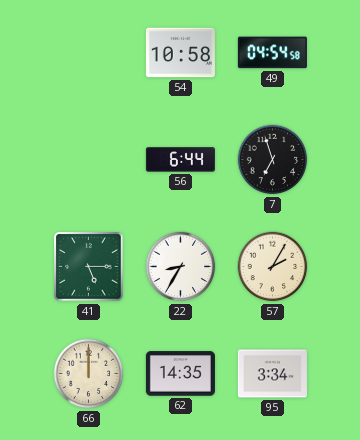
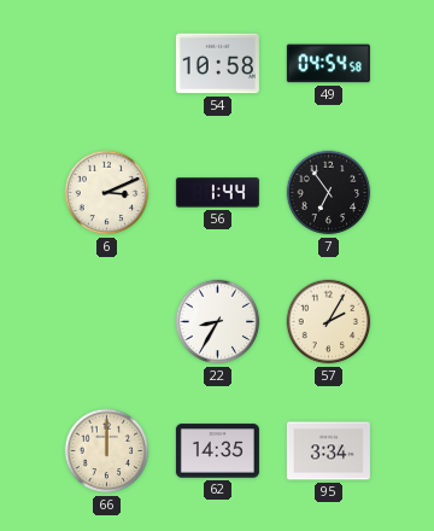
6: none -> 3:11
56: 6:44 -> 1:44
7: 6:57 -> 6:54
41: 5:15 -> none
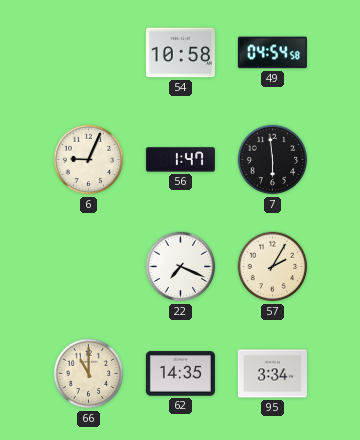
6: 3:11 -> 9:04
56: 1:44 -> 1:47
7: 6:54 -> 5:59
22: 8:35 -> 7:19
66: 12:00 -> 11:00
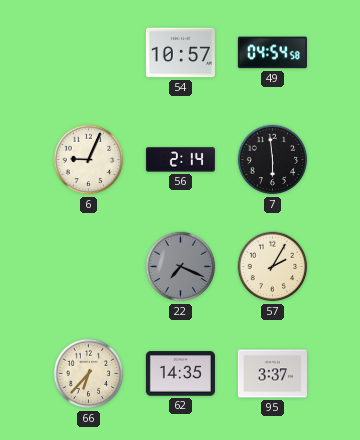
54: 10:58 -> 10:57
56: 1:47 -> 2:14
22 dial: white -> grey
66: 11:00 -> 6:37
95: 3:34 -> 3:37
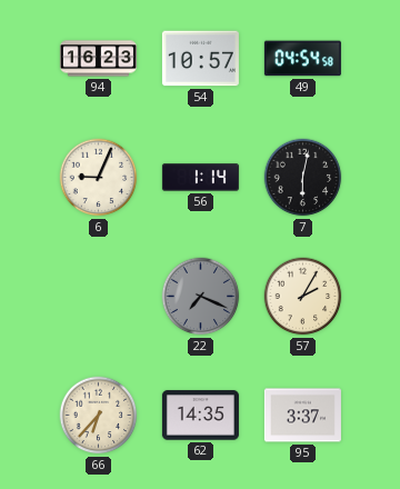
94: none -> 16:23
56: 2:14 -> 1:14
7: 5:59 -> 6:02
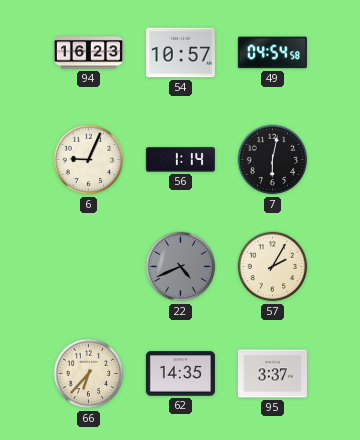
22: 7:19 -> 4:41
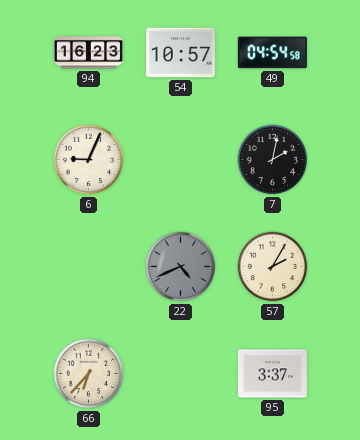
56: 1:14 -> none
7: 6:02 -> 2:02
62: 14:35 -> none
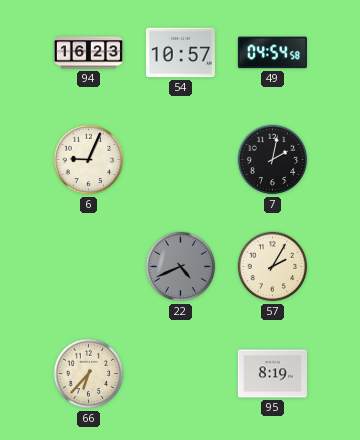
95: 3:37 -> 8:19
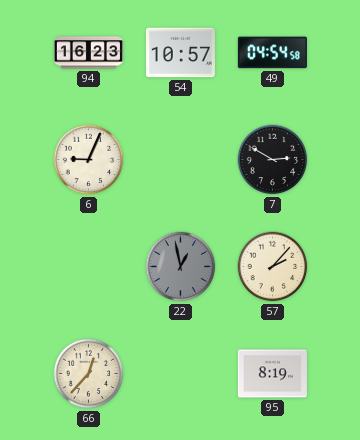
7: 2:02 -> 2:50
22: 4:41 -> 12:58
57: 2:05 -> 2:07
66: 6:37 -> 12:37
